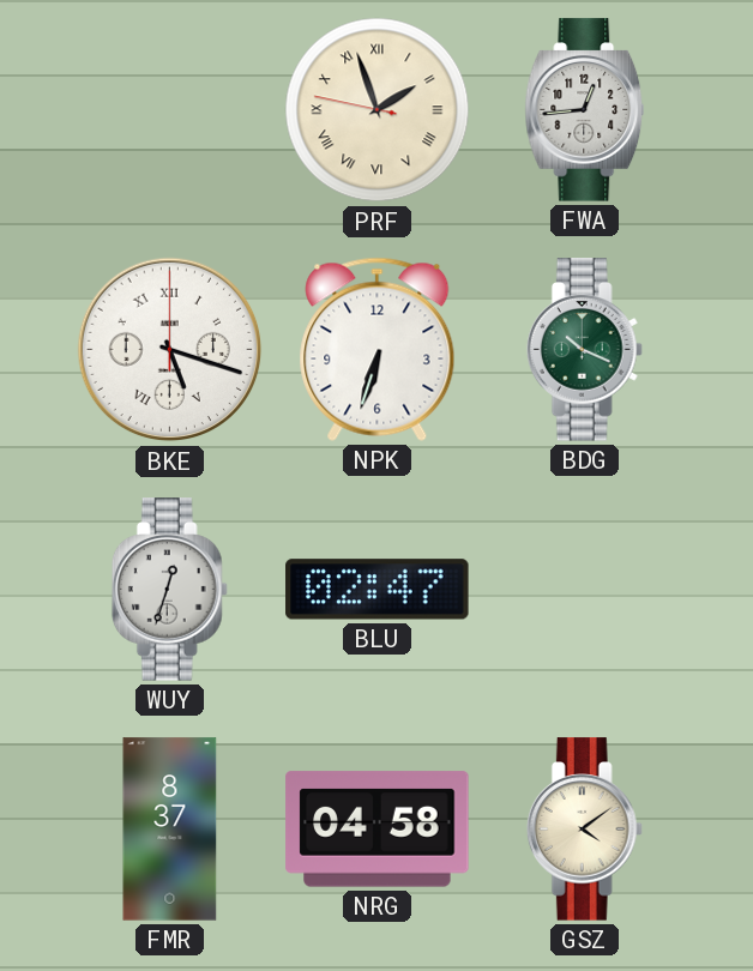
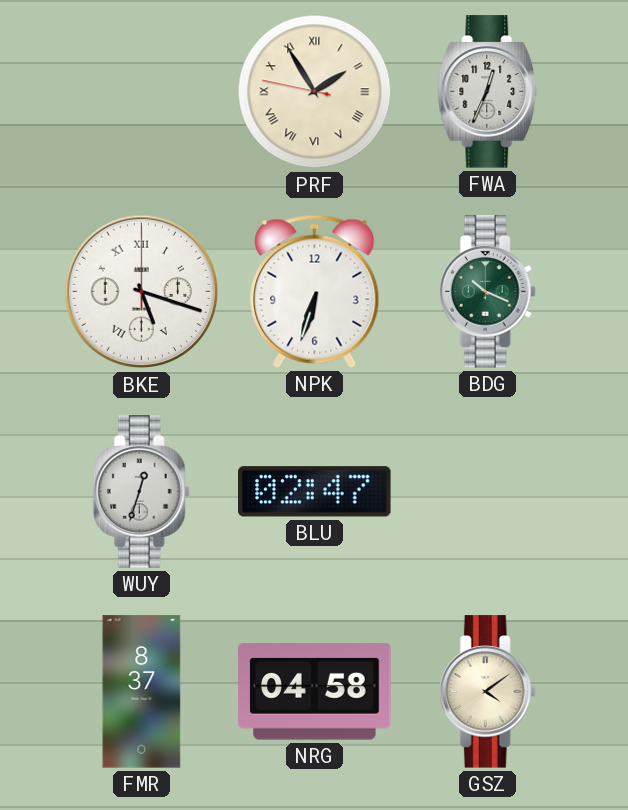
PRF: 1:56 -> 1:54
FWA: 12:44 -> 12:34
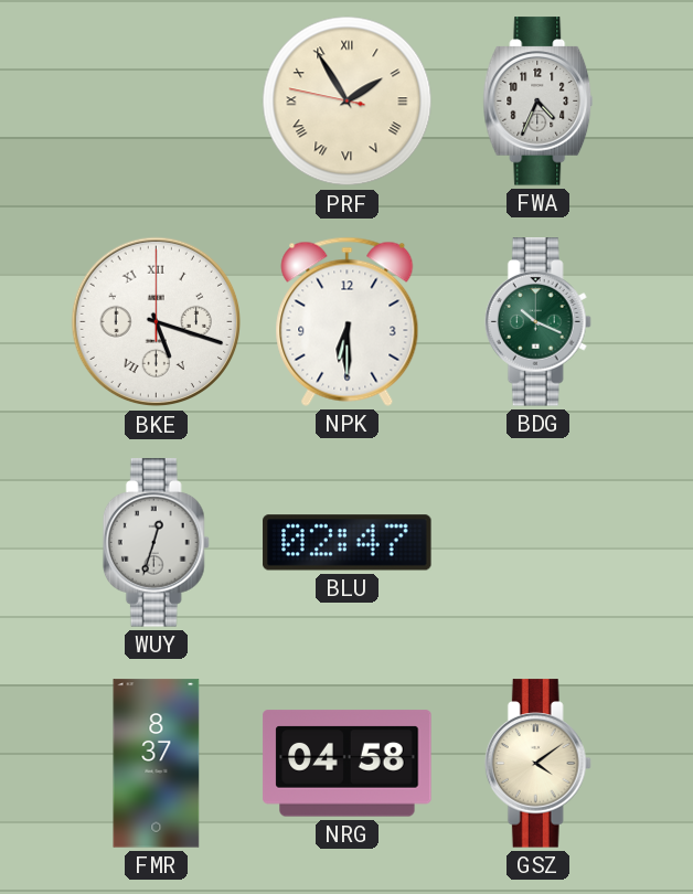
FWA: 12:34 -> 4:34
NPK: 6:33 -> 6:30
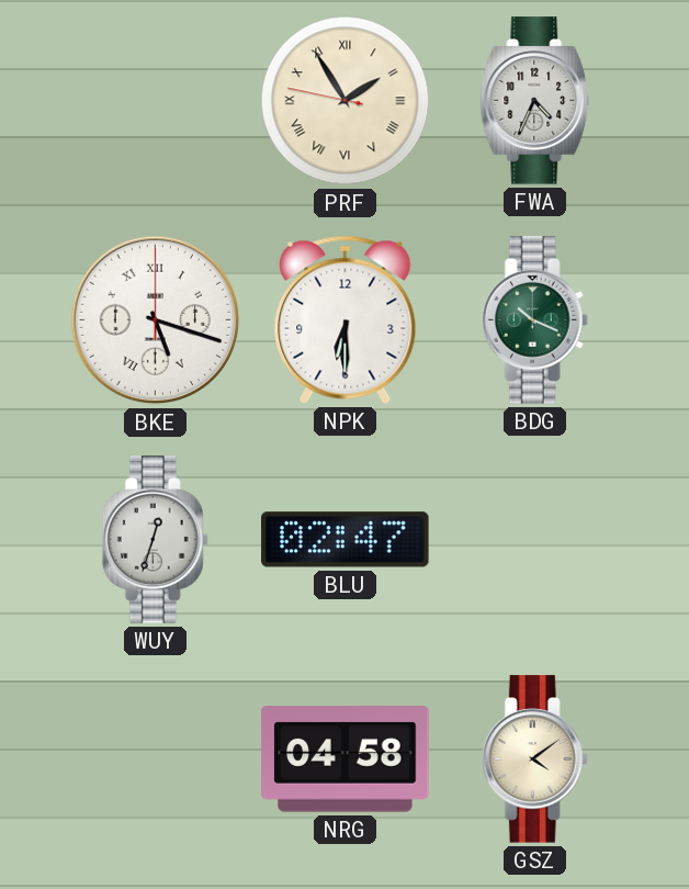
FMR: 8:37 -> none
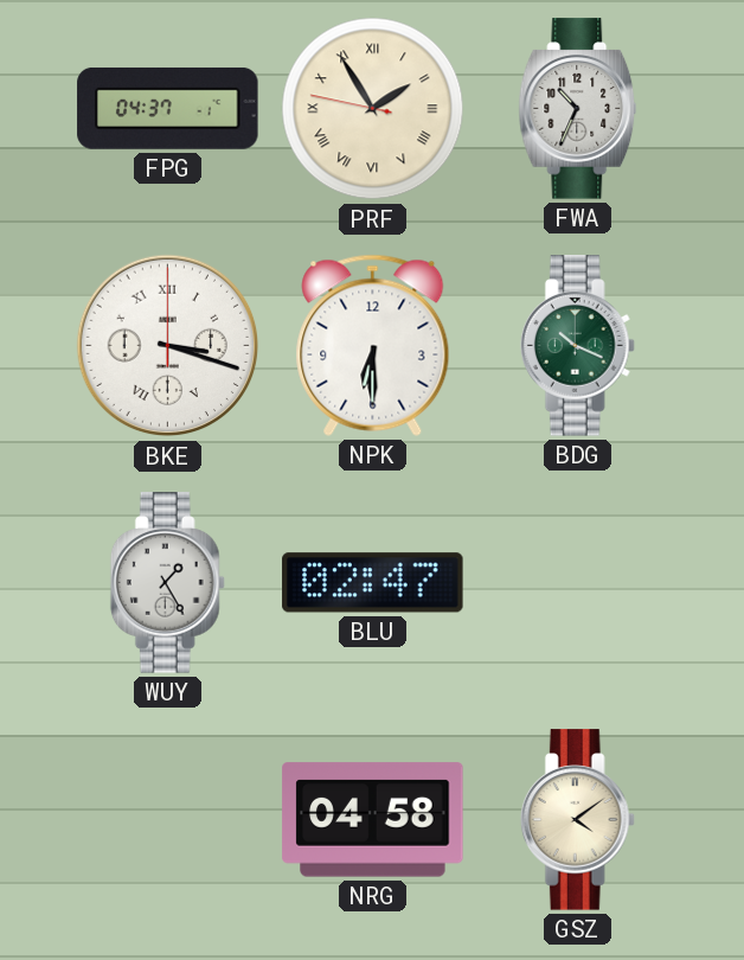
FPG: none -> 04:37
FWA: 4:34 -> 10:34
BKE: 5:18 -> 3:18
WUY: 12:33 -> 1:25
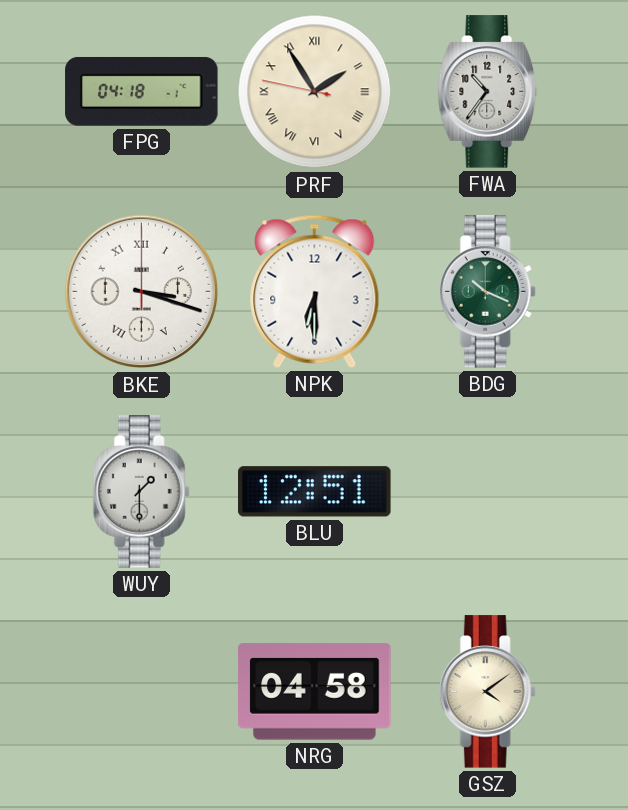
FPG: 04:37 -> 04:18
FWA: 10:34 -> 10:36
WUY: 1:25 -> 1:30
BLU: 02:47 -> 12:51
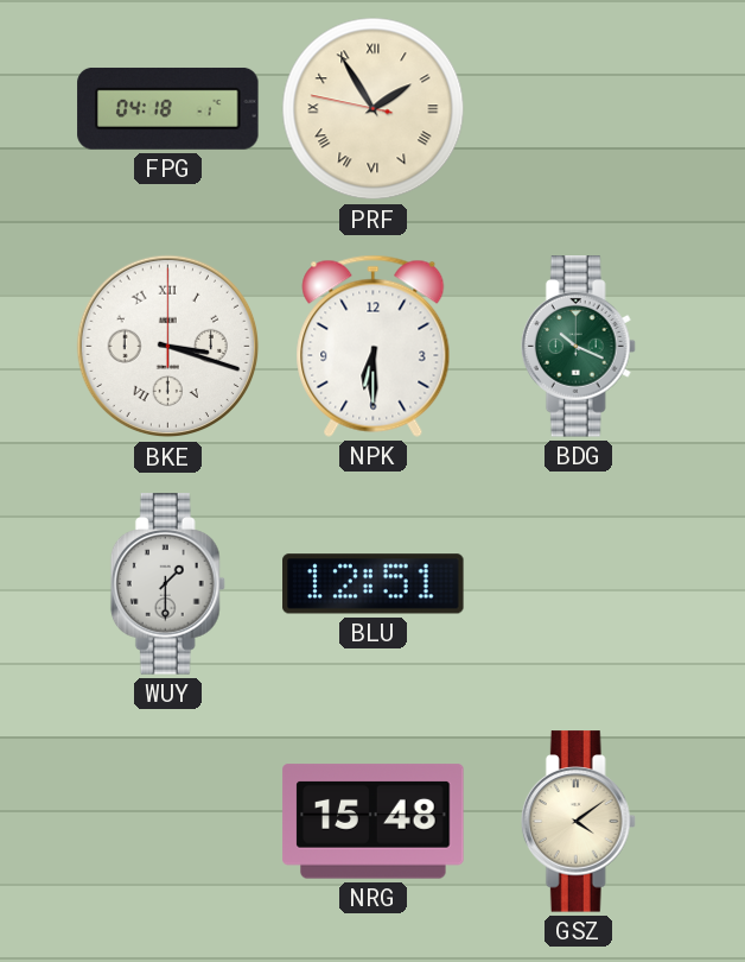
FWA: 10:36 -> none
NRG: 04:58 -> 15:48
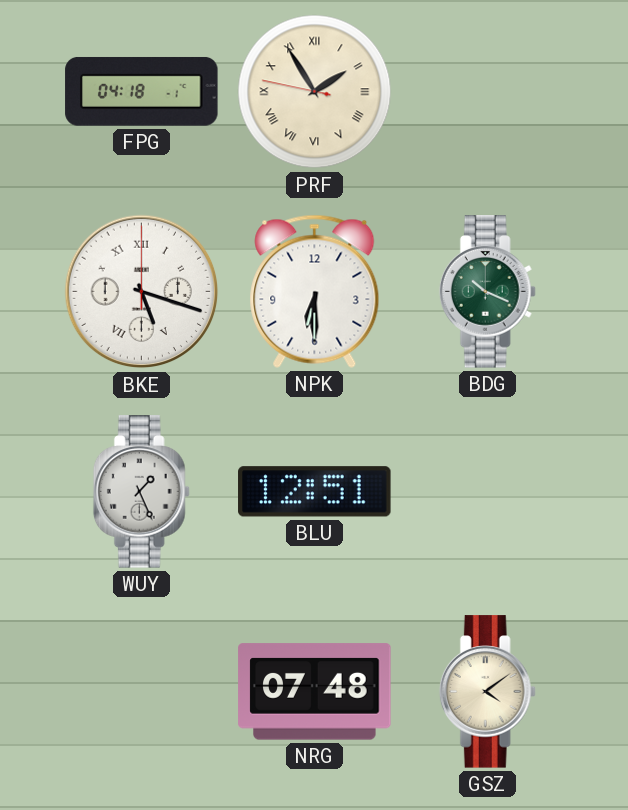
BKE: 3:18 -> 5:18
WUY: 1:30 -> 1:26
NRG: 15:48 -> 07:48
